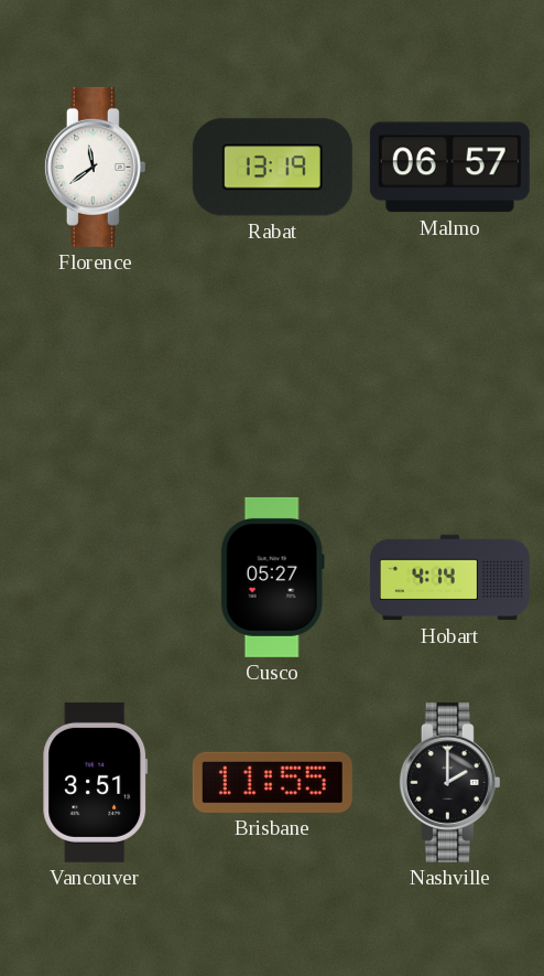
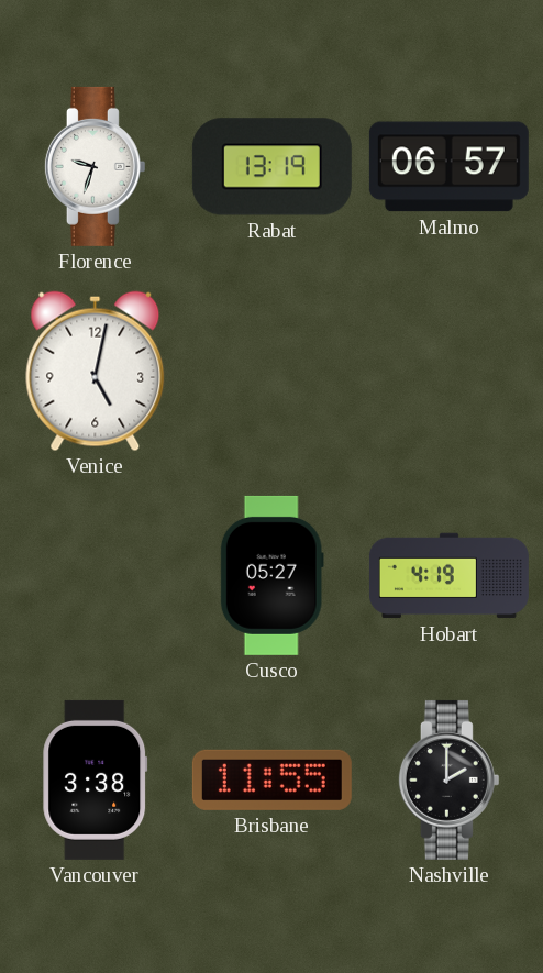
Florence: 11:39 -> 9:33
Venice: none -> 5:02
Hobart: 4:14 -> 4:19
Vancouver: 3:51 -> 3:38
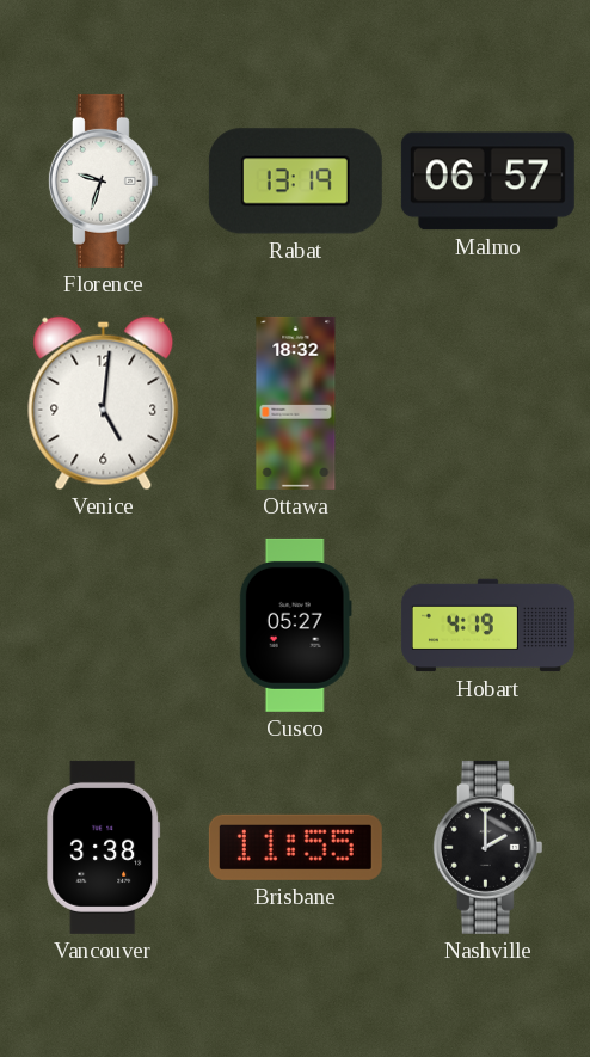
Venice: 5:02 -> 5:01
Ottawa: none -> 18:32
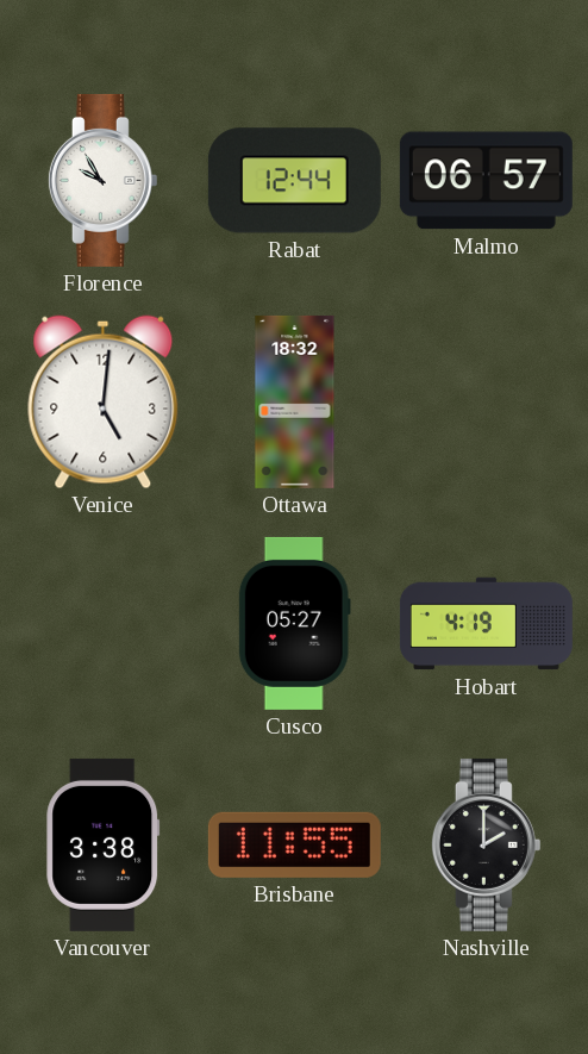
Florence: 9:33 -> 9:55
Rabat: 13:19 -> 12:44
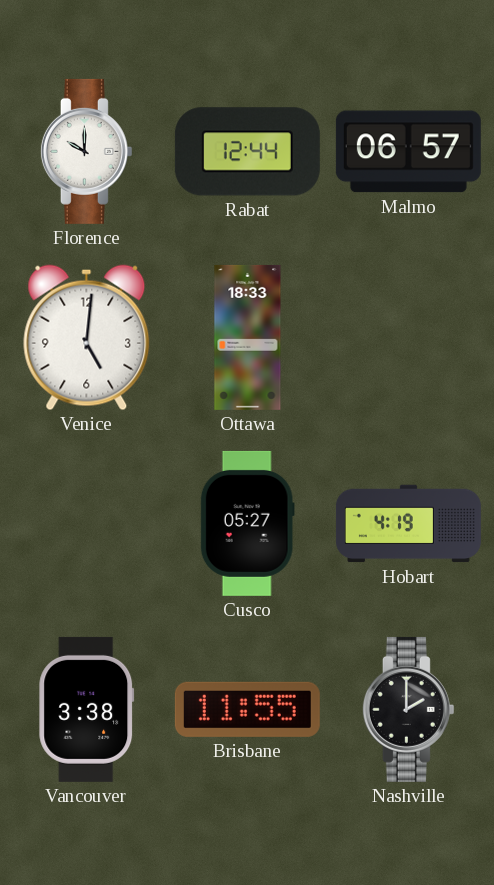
Florence: 9:55 -> 10:00
Ottawa: 18:32 -> 18:33
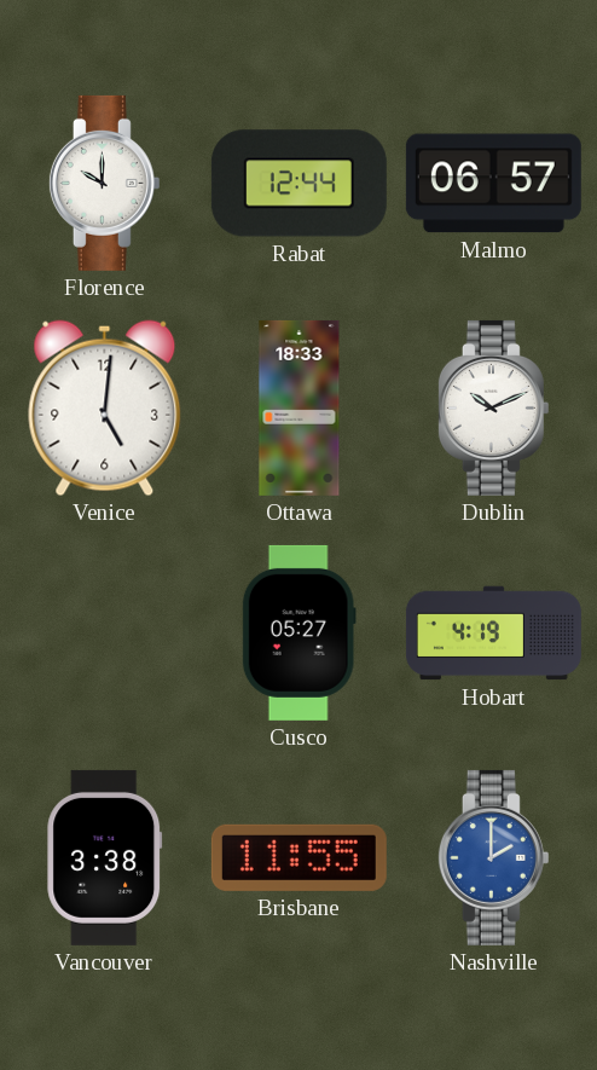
Dublin: none -> 10:11
Nashville dial: black -> blue
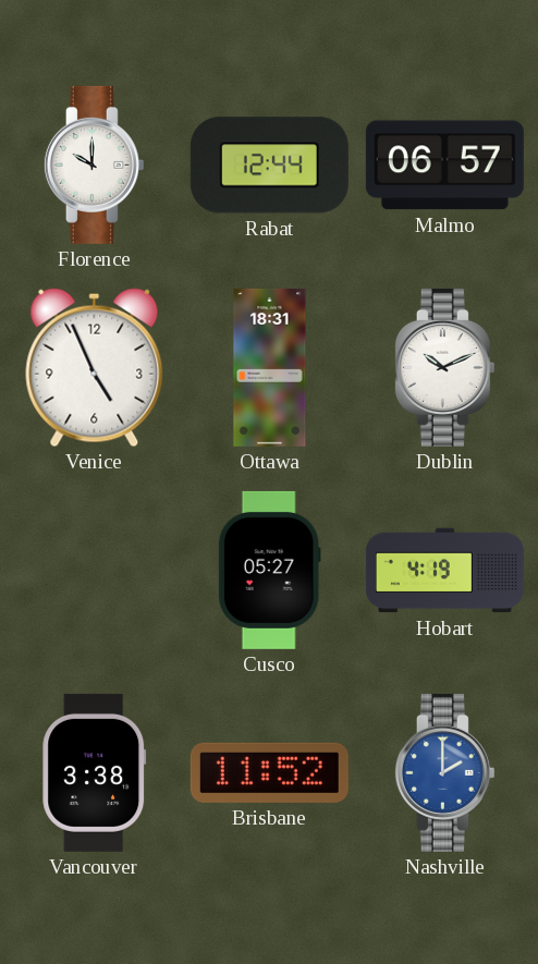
Venice: 5:01 -> 4:56
Ottawa: 18:33 -> 18:31
Brisbane: 11:55 -> 11:52
